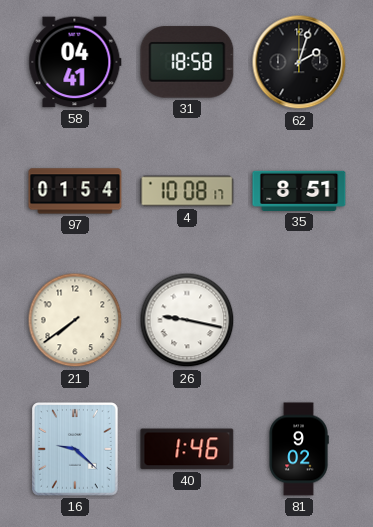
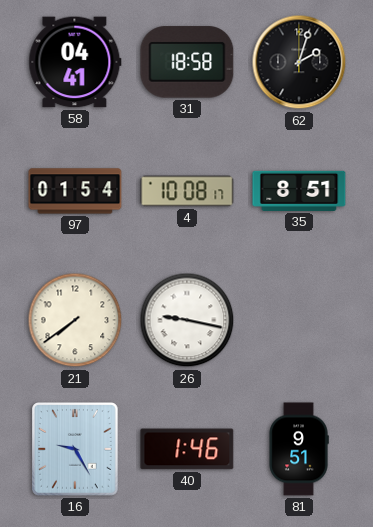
16: 9:22 -> 9:25
81: 9:02 -> 9:51
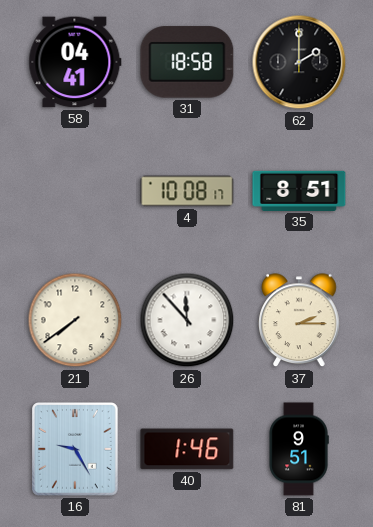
62: 2:03 -> 2:00
97: 01:54 -> none
26: 9:17 -> 11:53
37: none -> 2:15
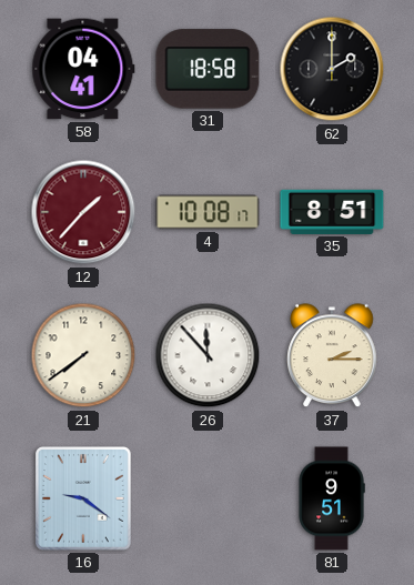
12: none -> 1:37
16: 9:25 -> 9:21
40: 1:46 -> none
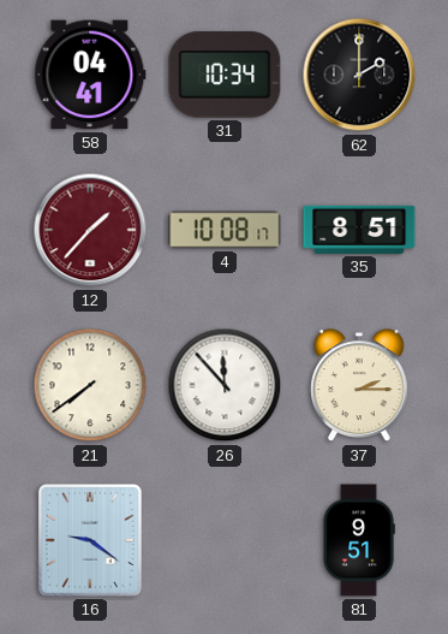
31: 18:58 -> 10:34
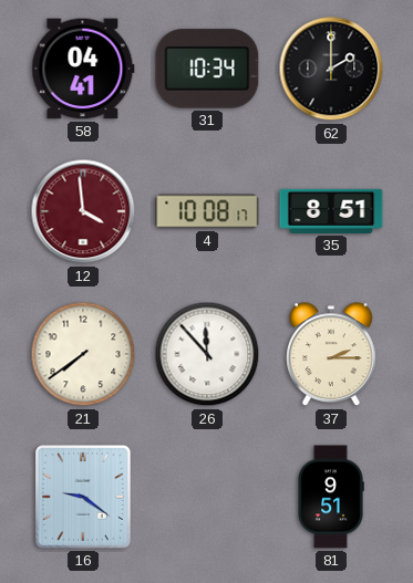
12: 1:37 -> 3:59
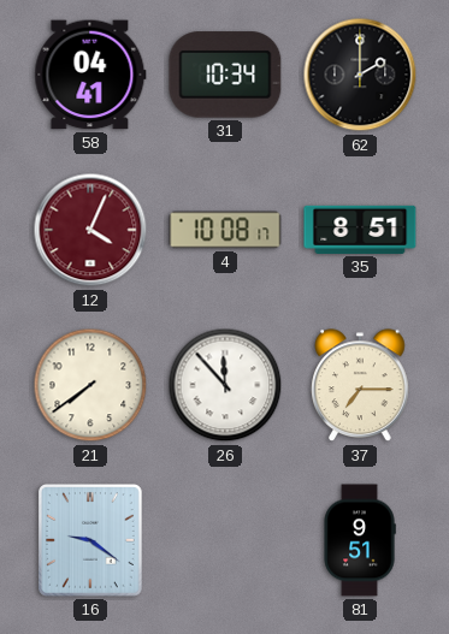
12: 3:59 -> 4:04
37: 2:15 -> 7:15
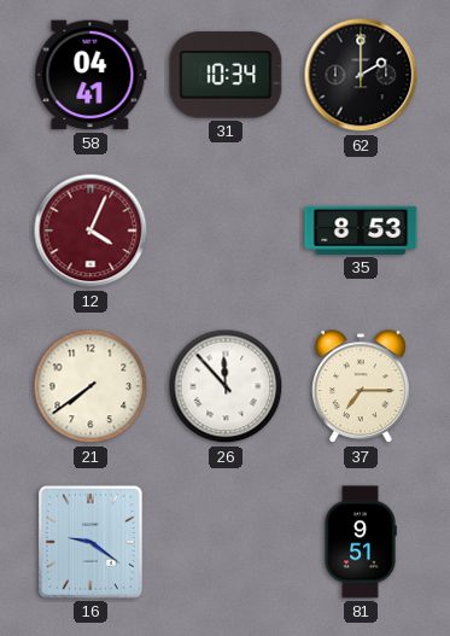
4: 10:08 -> none
35: 8:51 -> 8:53
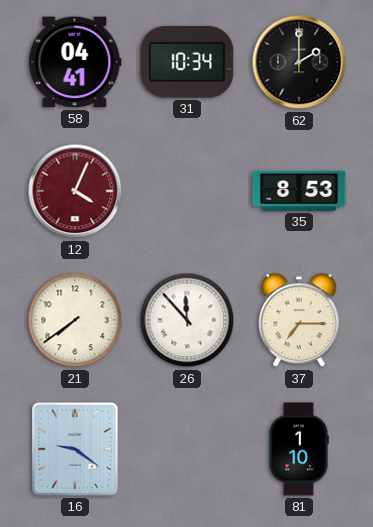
81: 9:51 -> 1:10
